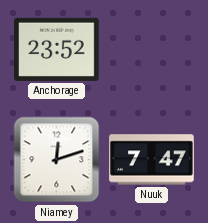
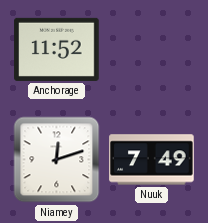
Anchorage: 23:52 -> 11:52
Nuuk: 7:47 -> 7:49
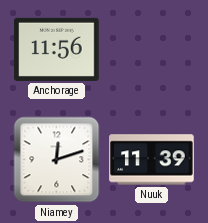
Anchorage: 11:52 -> 11:56
Nuuk: 7:49 -> 11:39
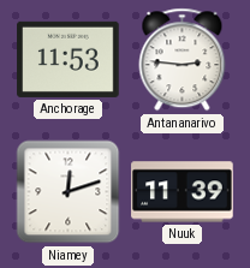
Anchorage: 11:56 -> 11:53
Antananarivo: none -> 2:46
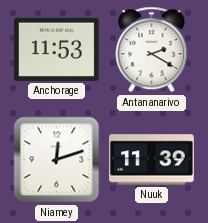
Antananarivo: 2:46 -> 2:20
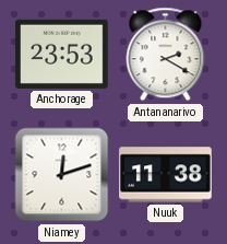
Anchorage: 11:53 -> 23:53
Nuuk: 11:39 -> 11:38
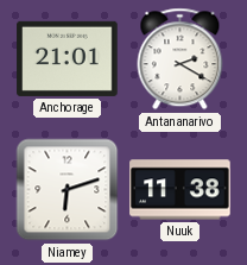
Anchorage: 23:53 -> 21:01
Niamey: 12:12 -> 6:12
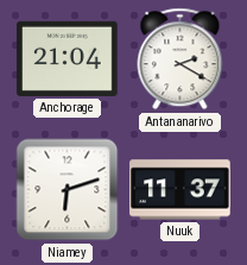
Anchorage: 21:01 -> 21:04
Nuuk: 11:38 -> 11:37
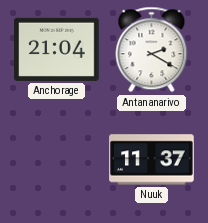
Niamey: 6:12 -> none
